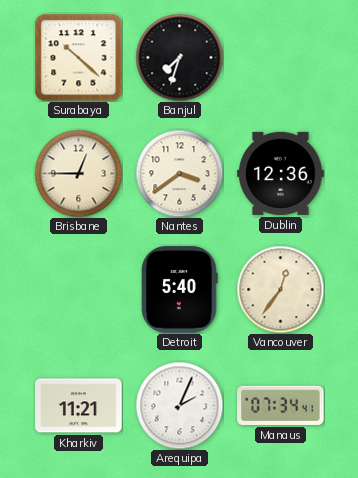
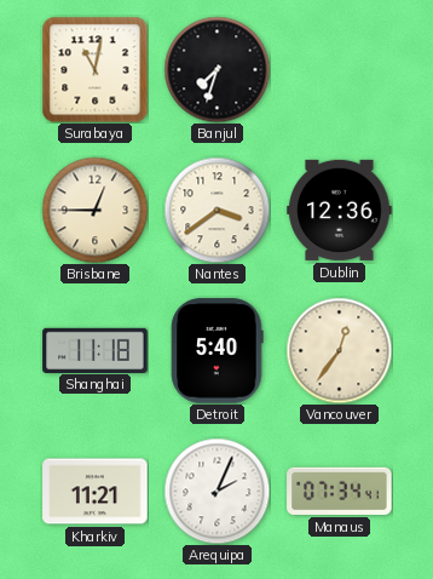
Surabaya: 10:22 -> 11:02
Shanghai: none -> 11:18
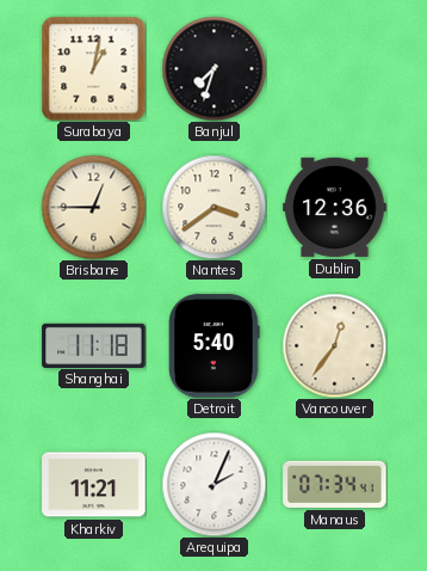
Surabaya: 11:02 -> 1:02
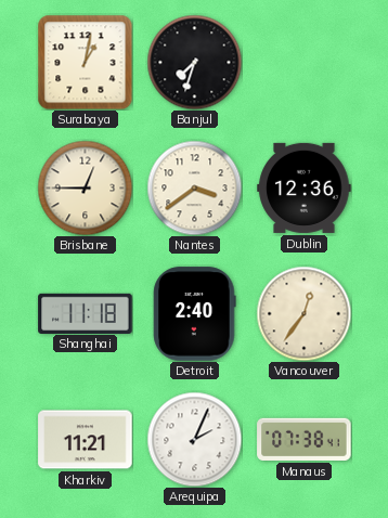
Detroit: 5:40 -> 2:40
Manaus: 07:34 -> 07:38
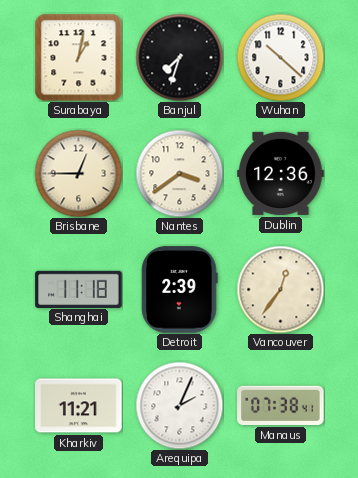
Wuhan: none -> 10:22
Detroit: 2:40 -> 2:39
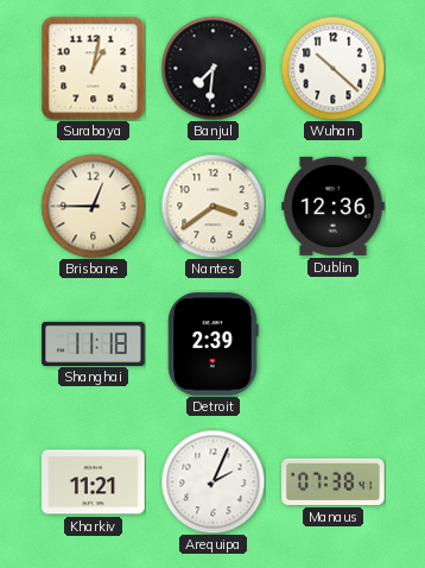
Banjul: 7:33 -> 7:31
Vancouver: 12:36 -> none
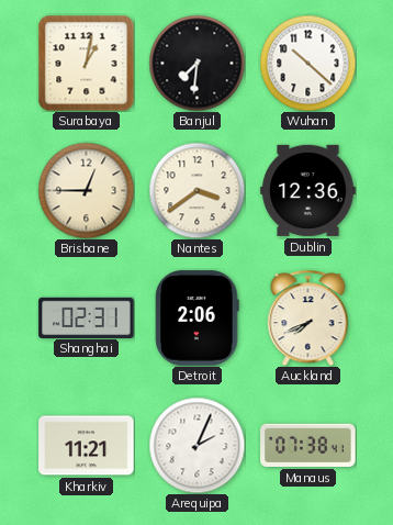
Shanghai: 11:18 -> 02:31
Detroit: 2:39 -> 2:06
Auckland: none -> 7:41
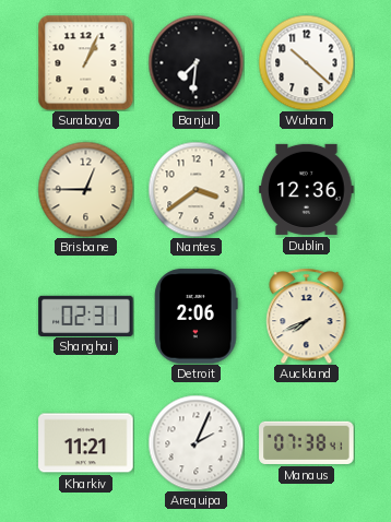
Surabaya: 1:02 -> 1:04
